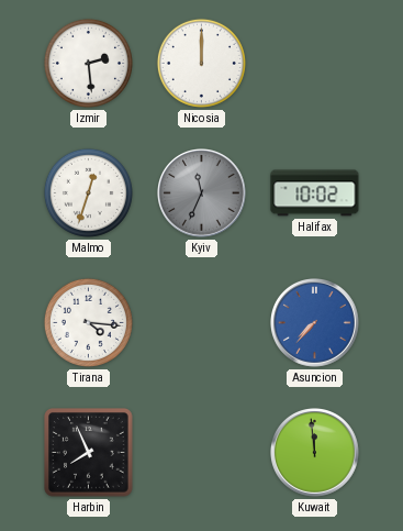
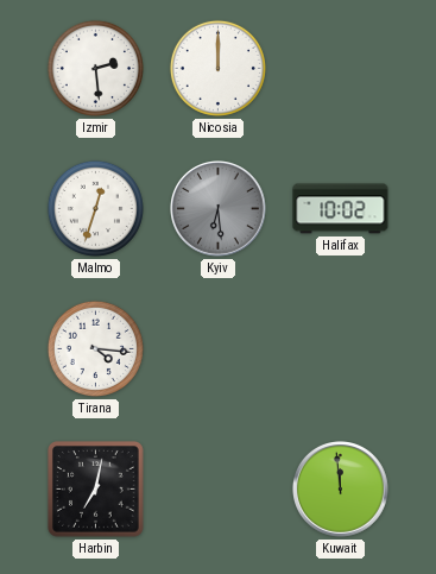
Kyiv: 11:34 -> 6:29
Asuncion: 7:37 -> none
Harbin: 7:56 -> 7:02
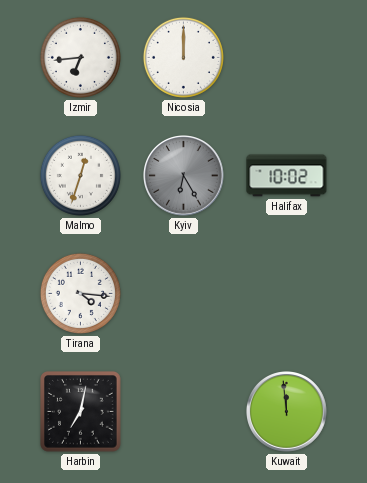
Izmir: 2:29 -> 6:44
Kyiv: 6:29 -> 6:25
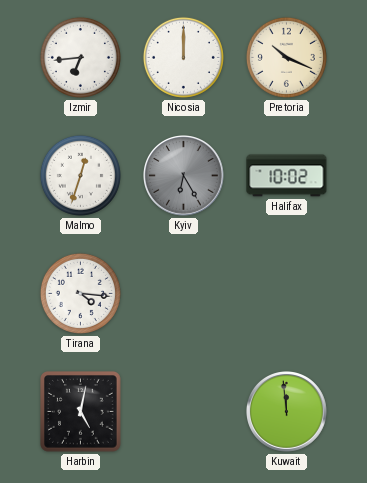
Pretoria: none -> 10:19
Harbin: 7:02 -> 5:02
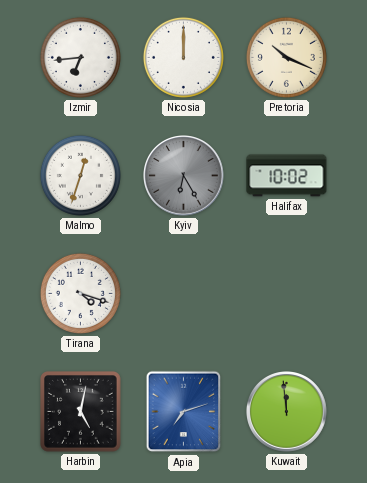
Tirana: 4:16 -> 4:18
Apia: none -> 7:12
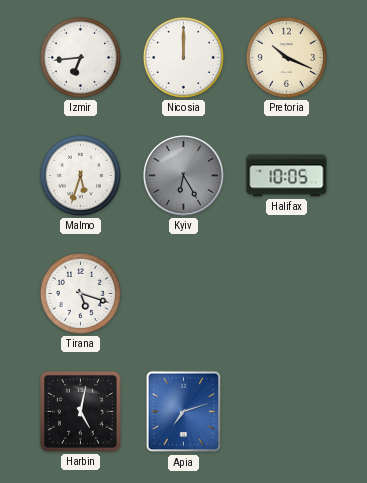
Malmo: 12:33 -> 5:33
Halifax: 10:02 -> 10:05
Tirana: 4:18 -> 5:18
Kuwait: 11:59 -> none
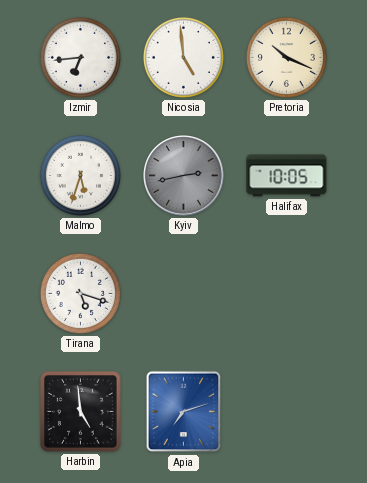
Nicosia: 12:00 -> 4:59
Kyiv: 6:25 -> 2:43
Harbin: 5:02 -> 4:59
